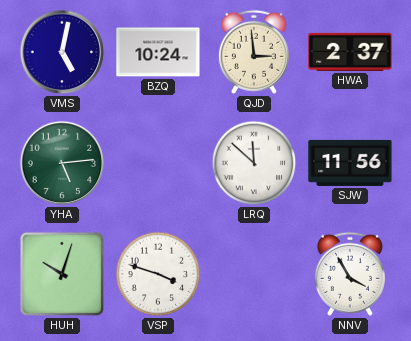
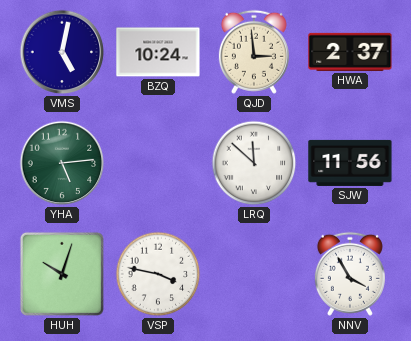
VSP: 3:48 -> 3:47
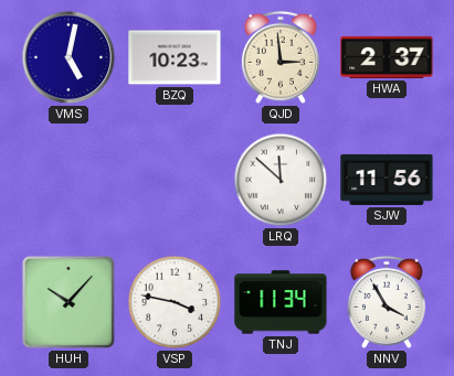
BZQ: 10:24 -> 10:23
YHA: 5:14 -> none
HUH: 10:03 -> 10:07
TNJ: none -> 11:34
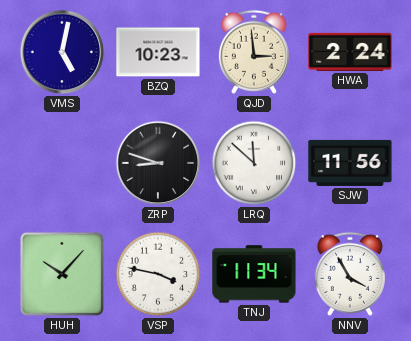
HWA: 2:37 -> 2:24
ZRP: none -> 8:48
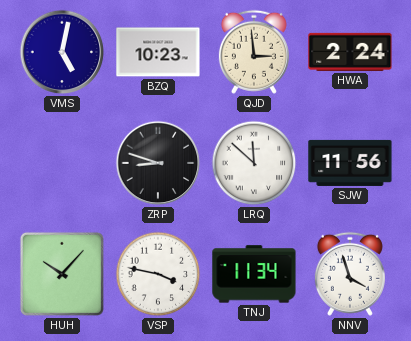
NNV: 3:55 -> 3:57
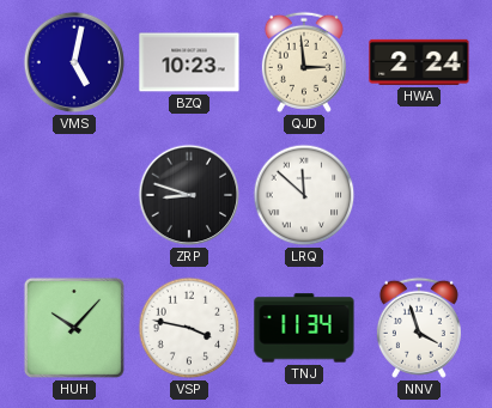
SJW: 11:56 -> none
